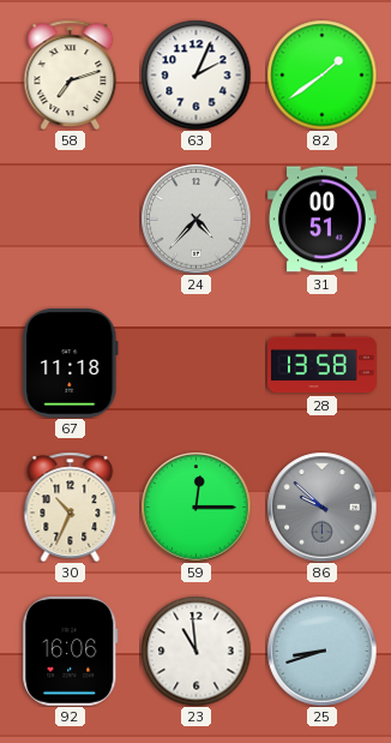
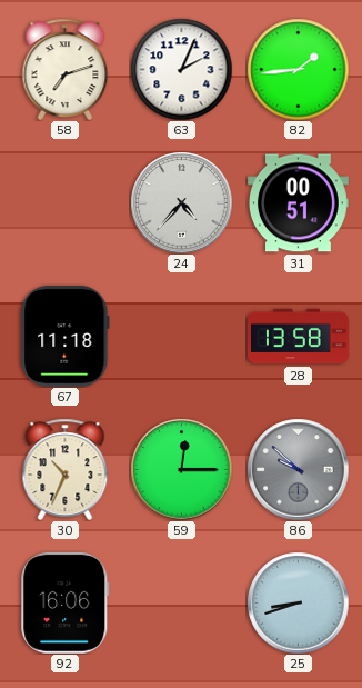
82: 1:39 -> 1:44
23: 10:59 -> none
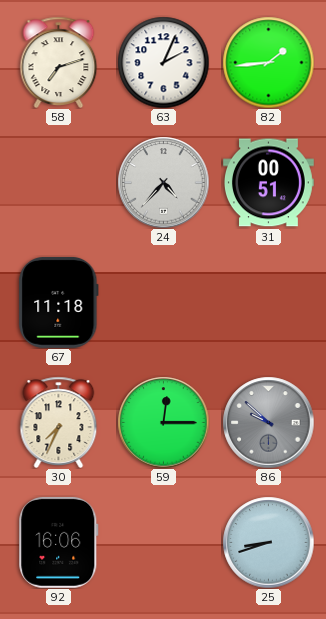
28: 13:58 -> none
30: 10:34 -> 7:34
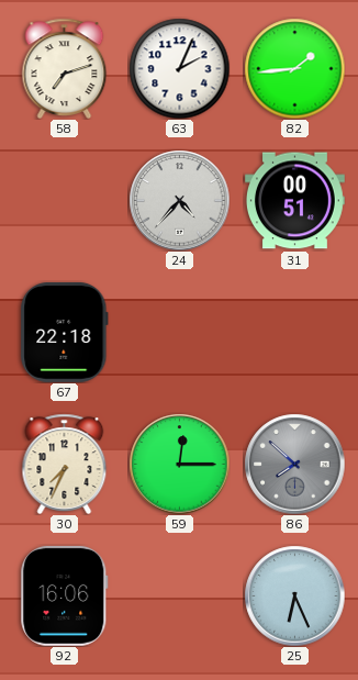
67: 11:18 -> 22:18
86: 9:52 -> 7:52
25: 8:42 -> 6:26
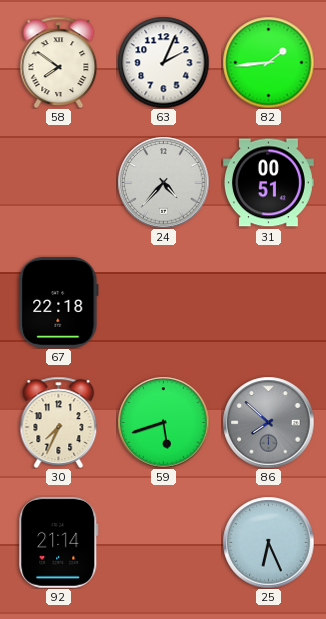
58: 7:12 -> 7:51
59: 12:15 -> 5:42
92: 16:06 -> 21:14
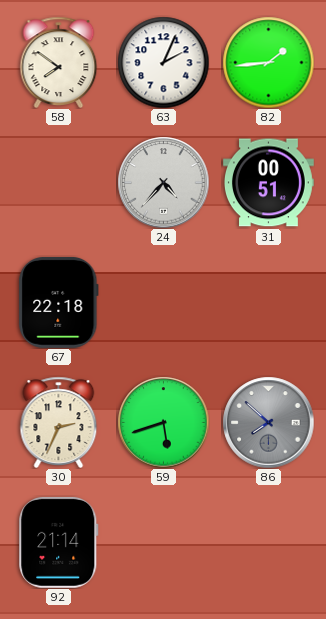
30: 7:34 -> 2:34
25: 6:26 -> none
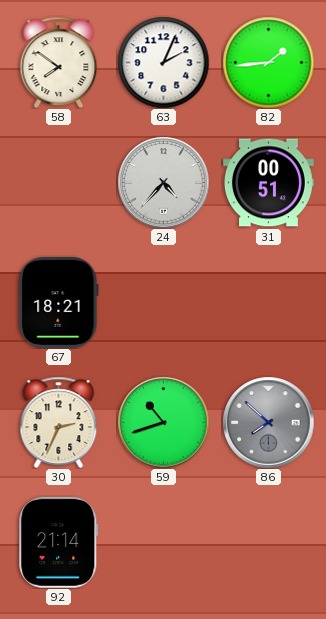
67: 22:18 -> 18:21
59: 5:42 -> 10:42
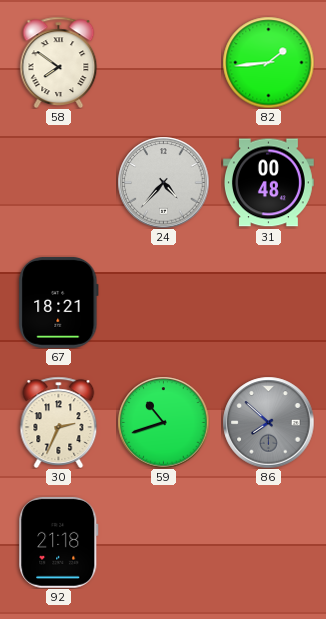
63: 2:04 -> none
31: 00:51 -> 00:48
92: 21:14 -> 21:18
